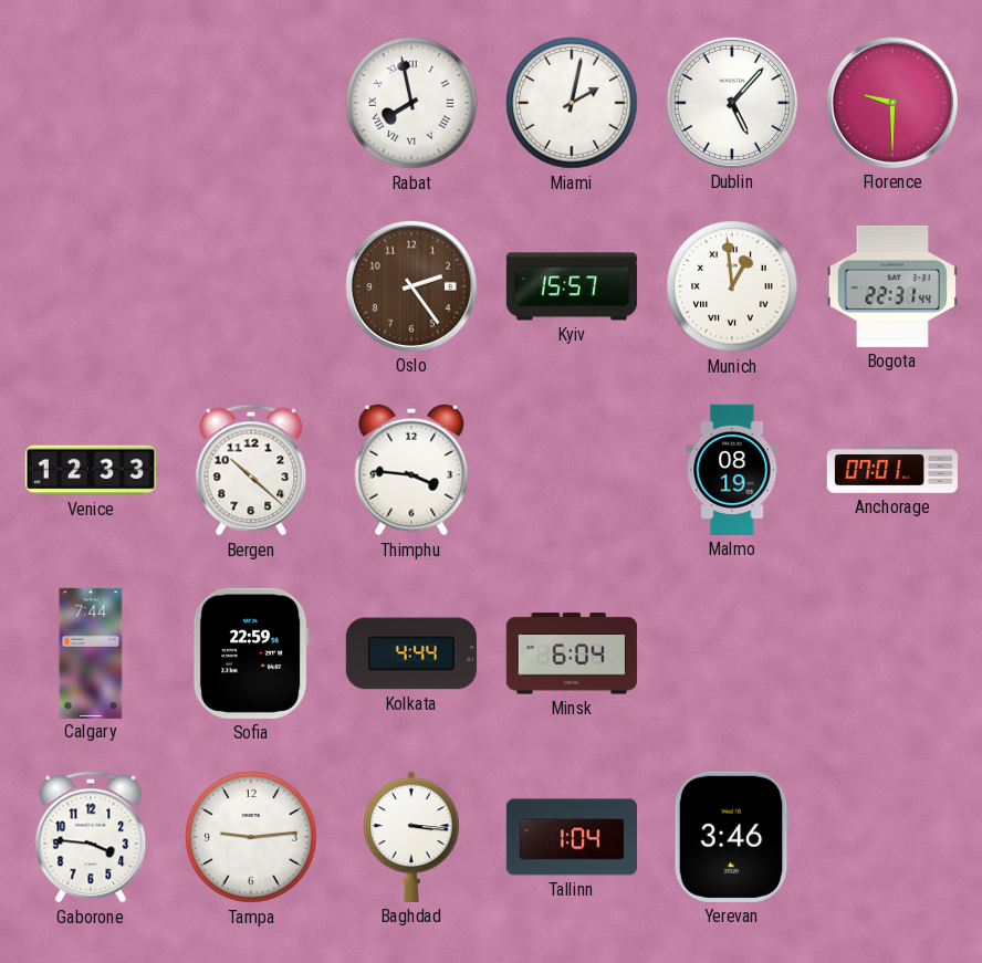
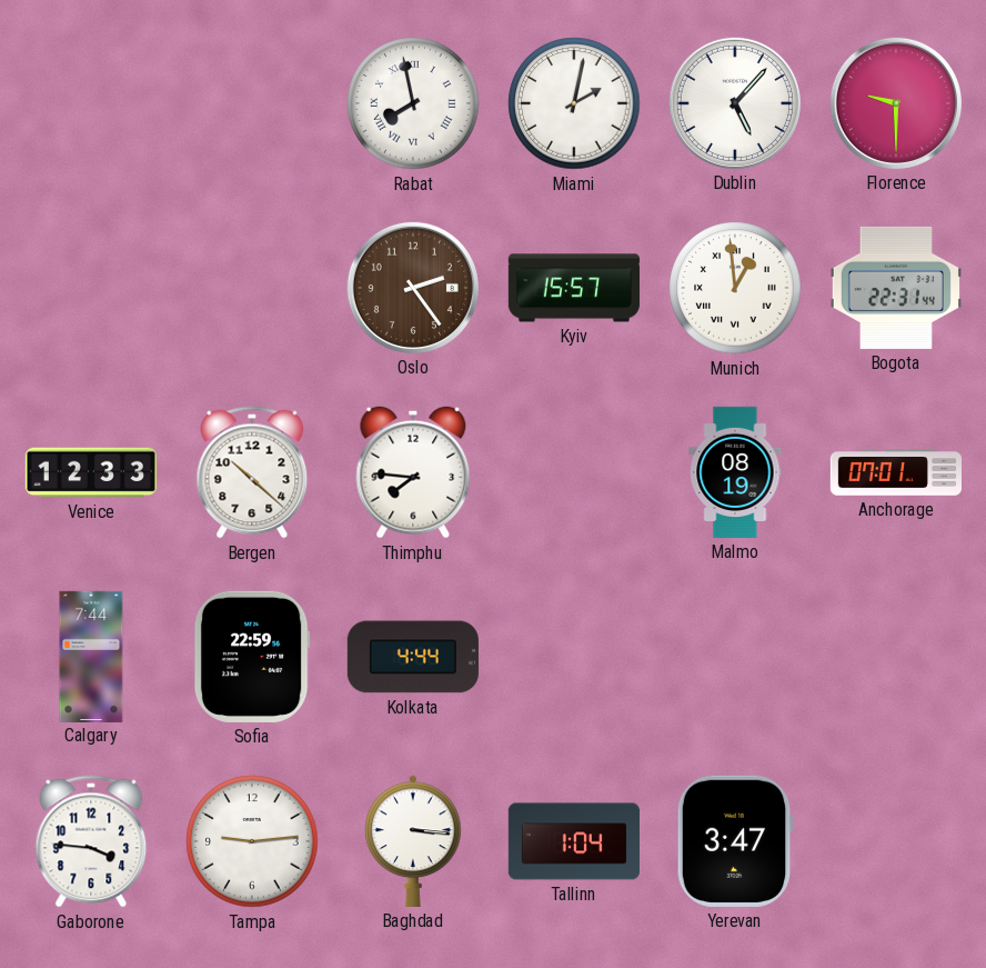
Thimphu: 3:46 -> 7:46
Minsk: 6:04 -> none
Yerevan: 3:46 -> 3:47
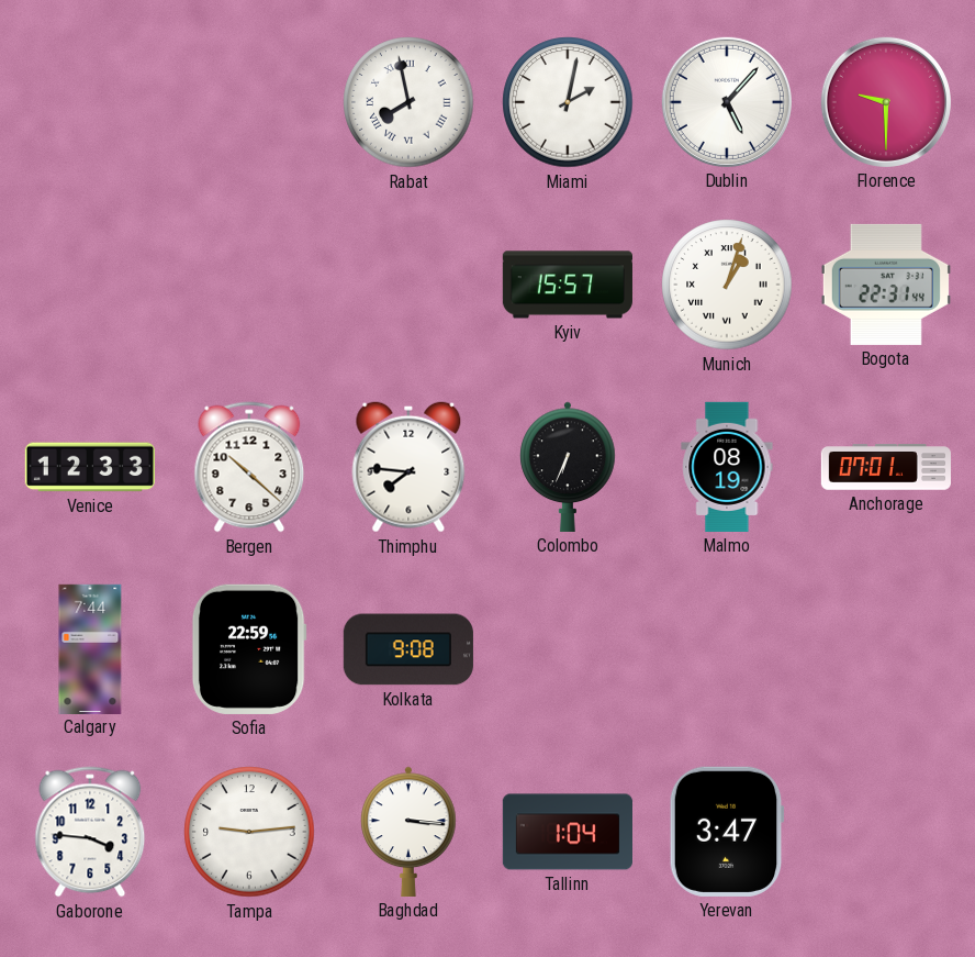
Oslo: 2:24 -> none
Munich: 12:59 -> 1:03
Colombo: none -> 6:34
Kolkata: 4:44 -> 9:08
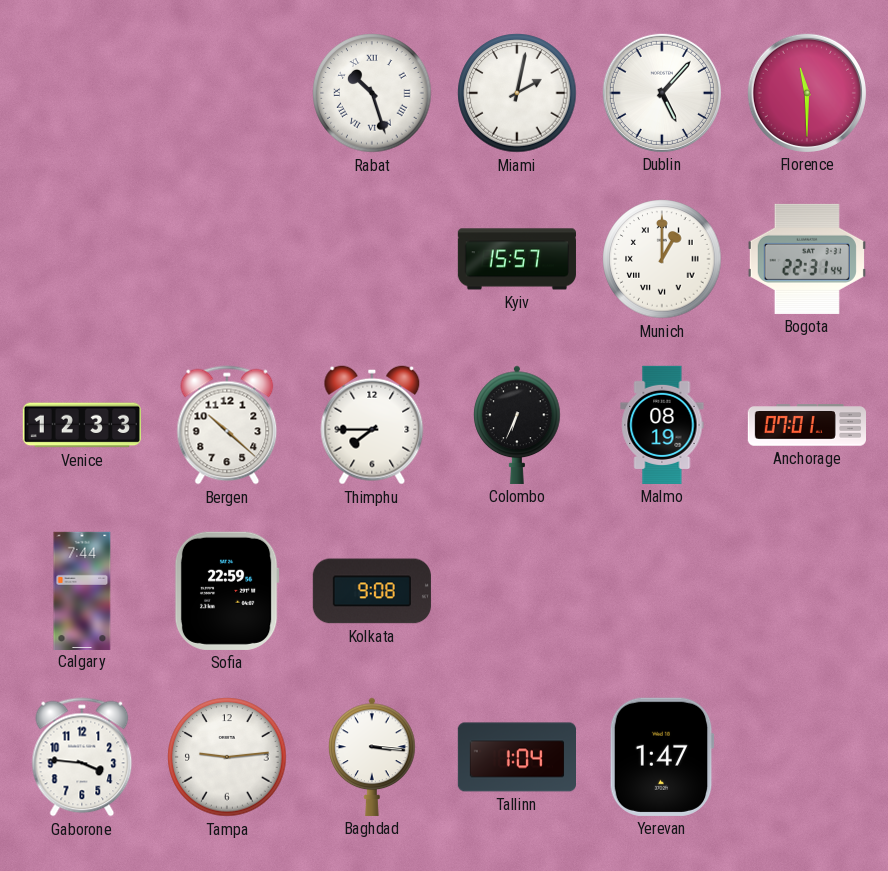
Rabat: 7:58 -> 10:27
Florence: 9:30 -> 11:30
Munich: 1:03 -> 1:00
Thimphu: 7:46 -> 7:45
Yerevan: 3:47 -> 1:47
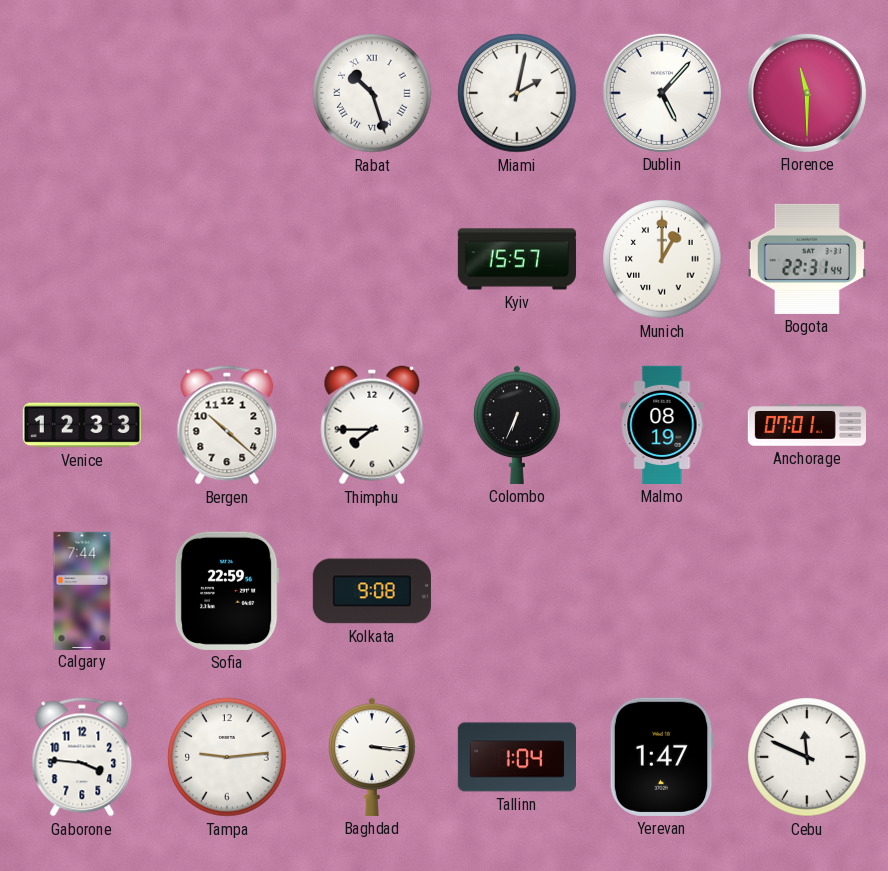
Cebu: none -> 11:49
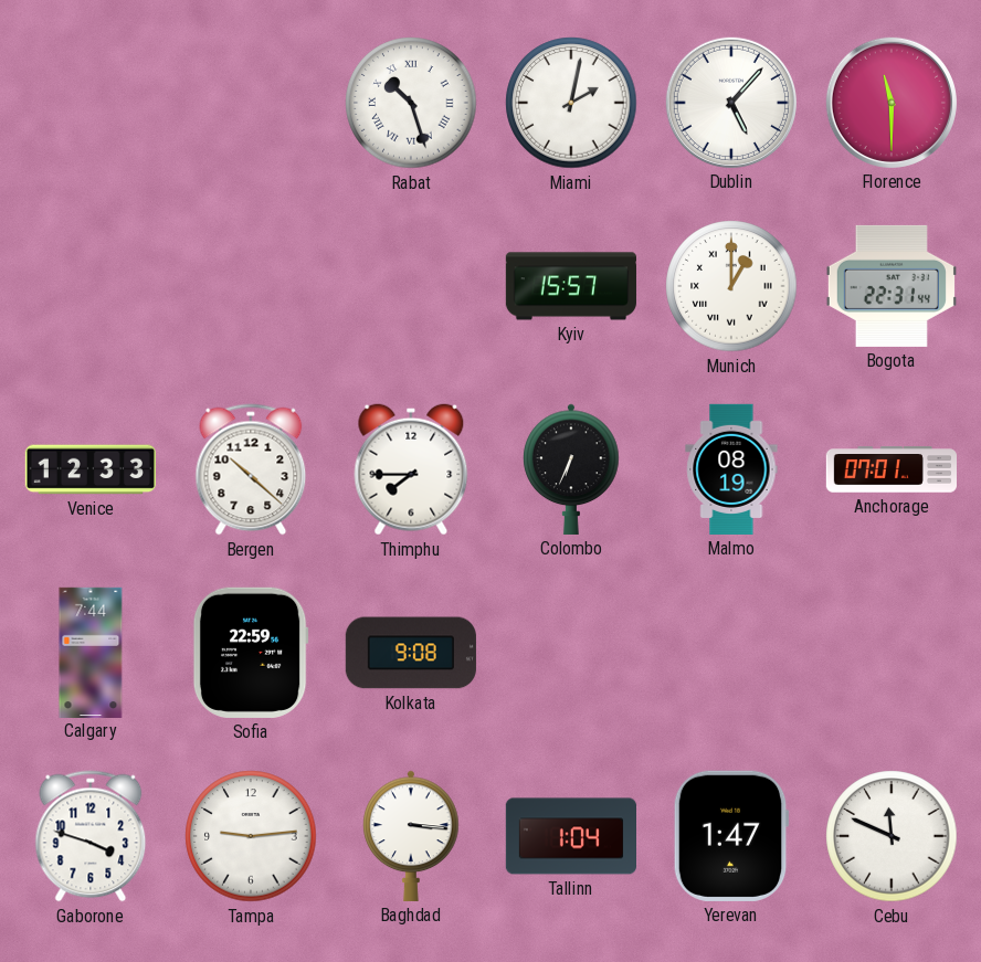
Gaborone: 3:46 -> 3:48
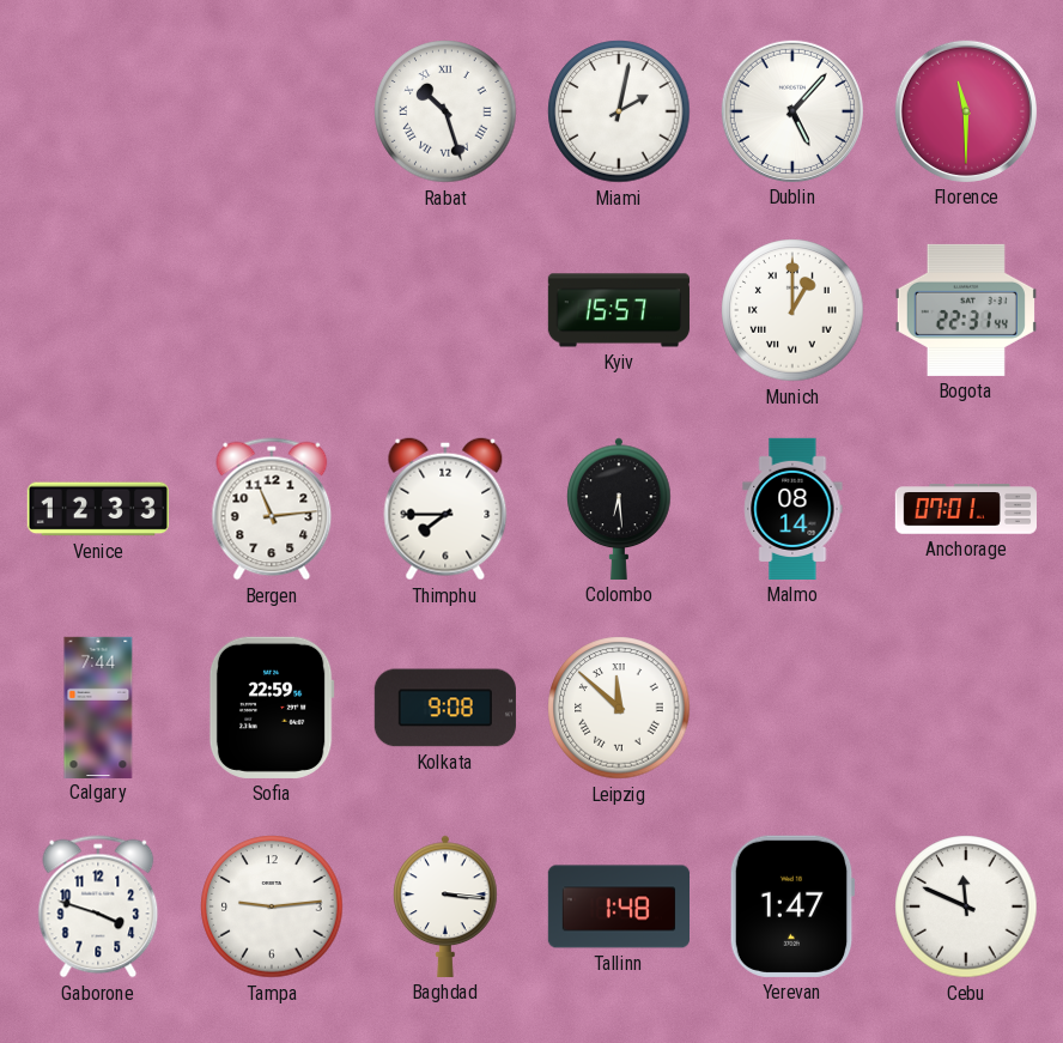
Bergen: 10:22 -> 11:14
Colombo: 6:34 -> 6:29
Malmo: 08:19 -> 08:14
Leipzig: none -> 11:52
Tallinn: 1:04 -> 1:48
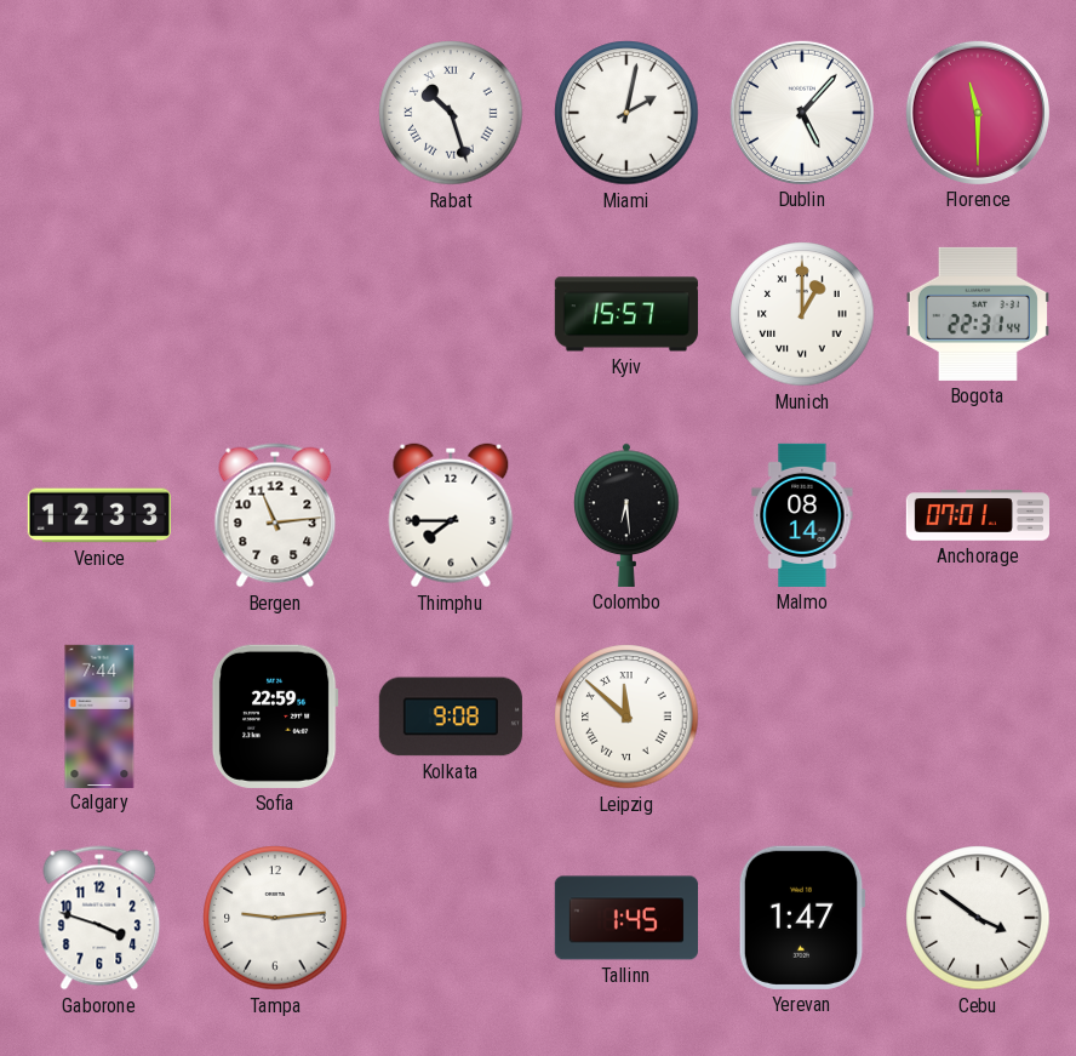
Baghdad: 3:16 -> none
Tallinn: 1:48 -> 1:45
Cebu: 11:49 -> 3:51
